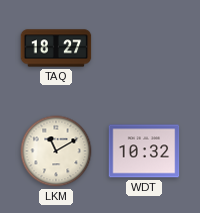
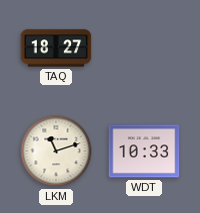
LKM: 11:10 -> 11:12
WDT: 10:32 -> 10:33
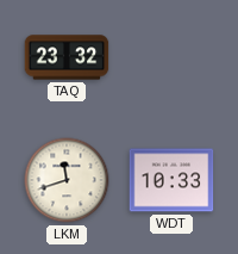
TAQ: 18:27 -> 23:32
LKM: 11:12 -> 11:42
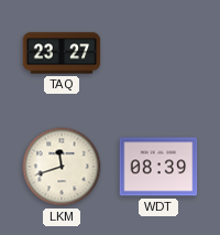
TAQ: 23:32 -> 23:27
WDT: 10:33 -> 08:39
